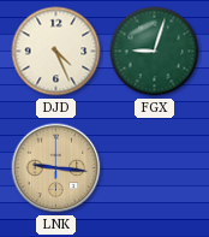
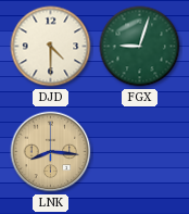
DJD: 4:26 -> 4:30
LNK: 9:16 -> 8:16
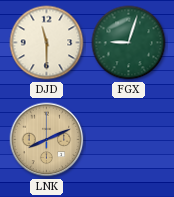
DJD: 4:30 -> 11:30
LNK: 8:16 -> 8:11
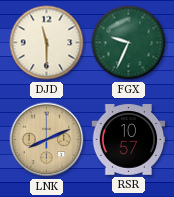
FGX: 9:03 -> 9:34
RSR: none -> 10:57
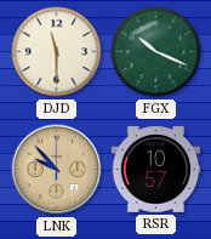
FGX: 9:34 -> 10:19
LNK: 8:11 -> 9:53
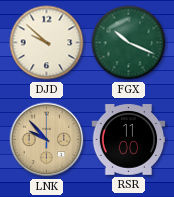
DJD: 11:30 -> 9:52
RSR: 10:57 -> 11:00
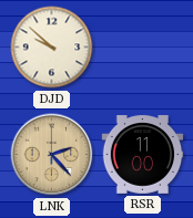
FGX: 10:19 -> none
LNK: 9:53 -> 2:23
